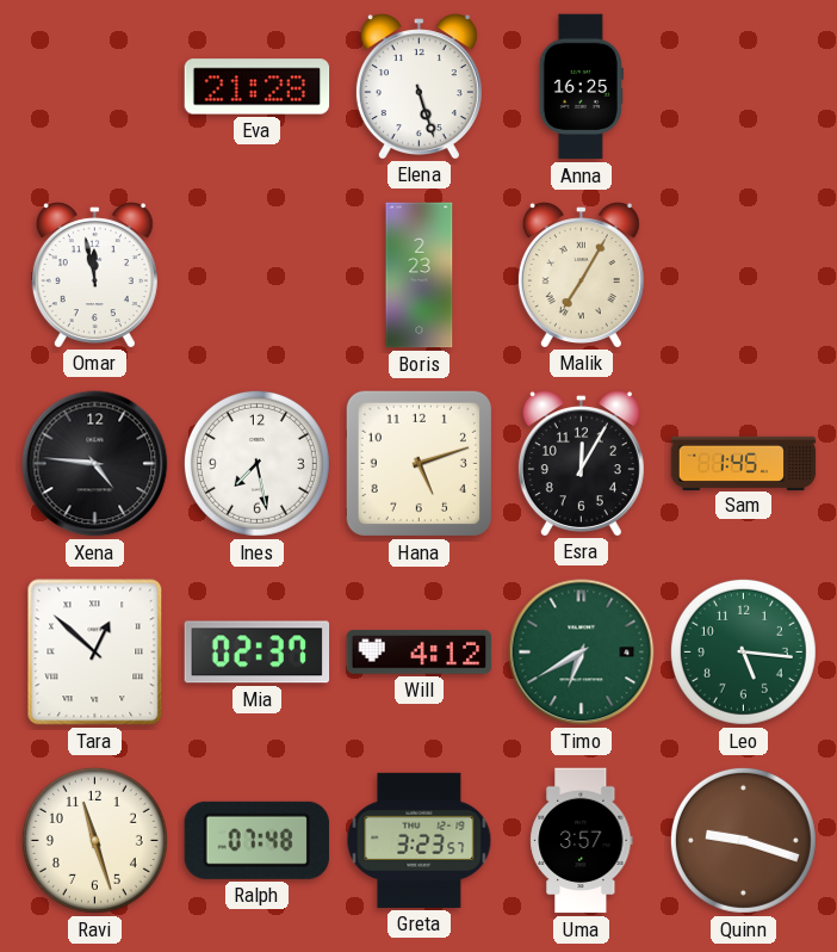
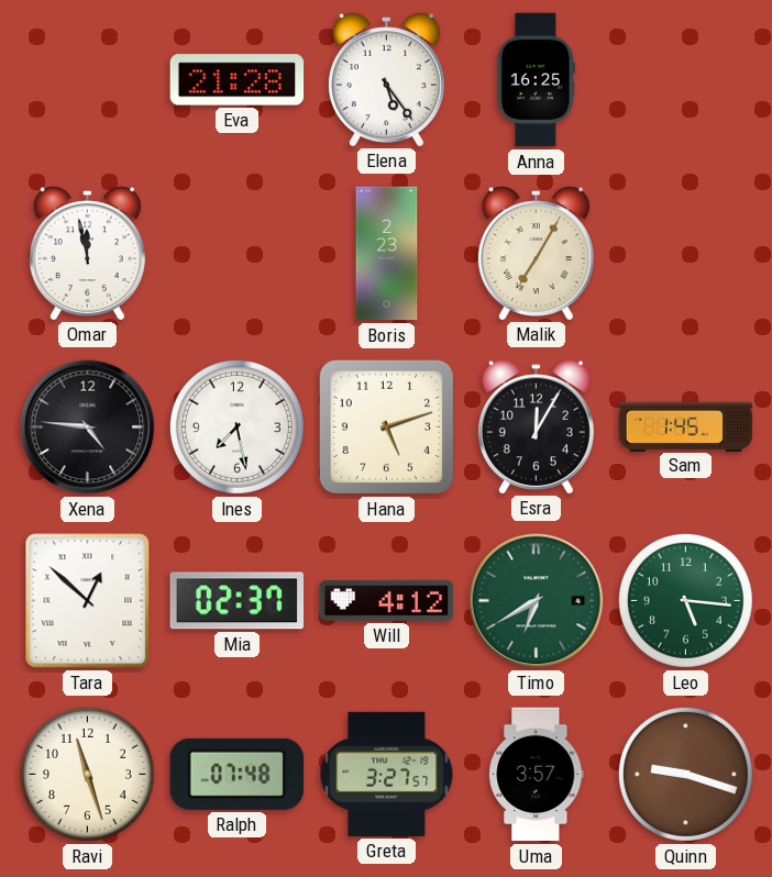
Elena: 5:27 -> 5:24
Greta: 3:23 -> 3:27
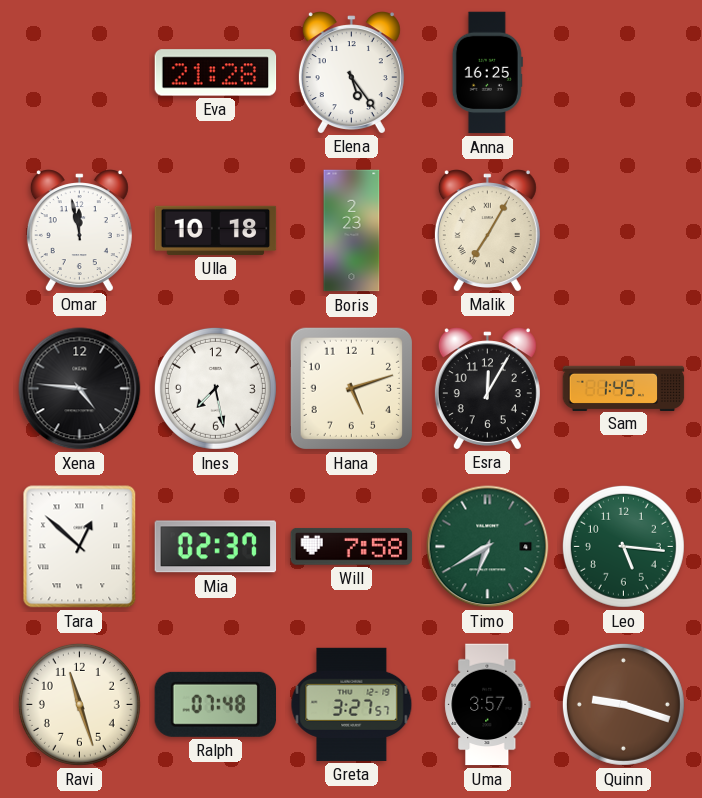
Ulla: none -> 10:18
Will: 4:12 -> 7:58
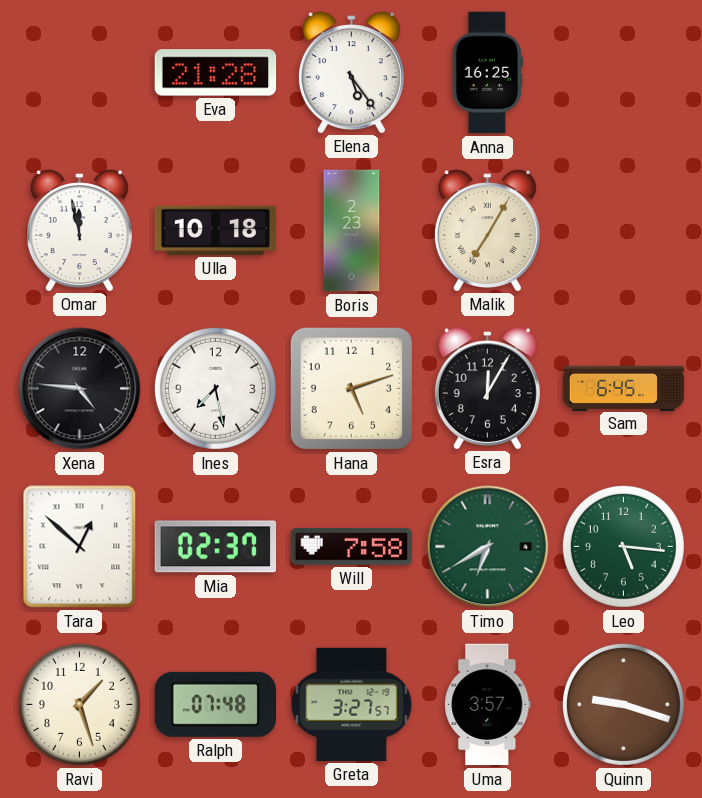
Sam: 1:45 -> 6:45
Ravi: 11:27 -> 1:27
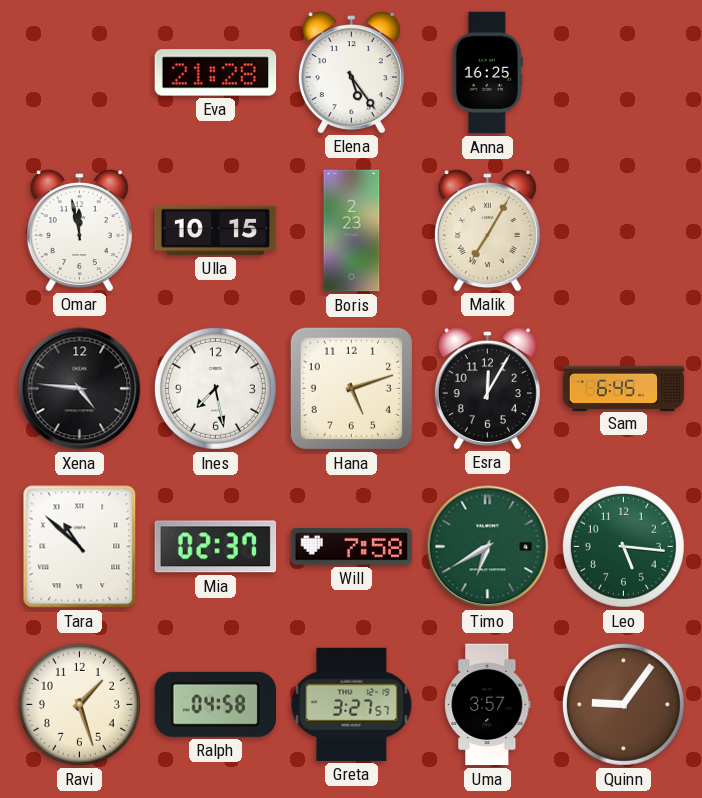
Ulla: 10:18 -> 10:15
Tara: 12:52 -> 10:52
Ralph: 07:48 -> 04:58
Quinn: 9:18 -> 9:06
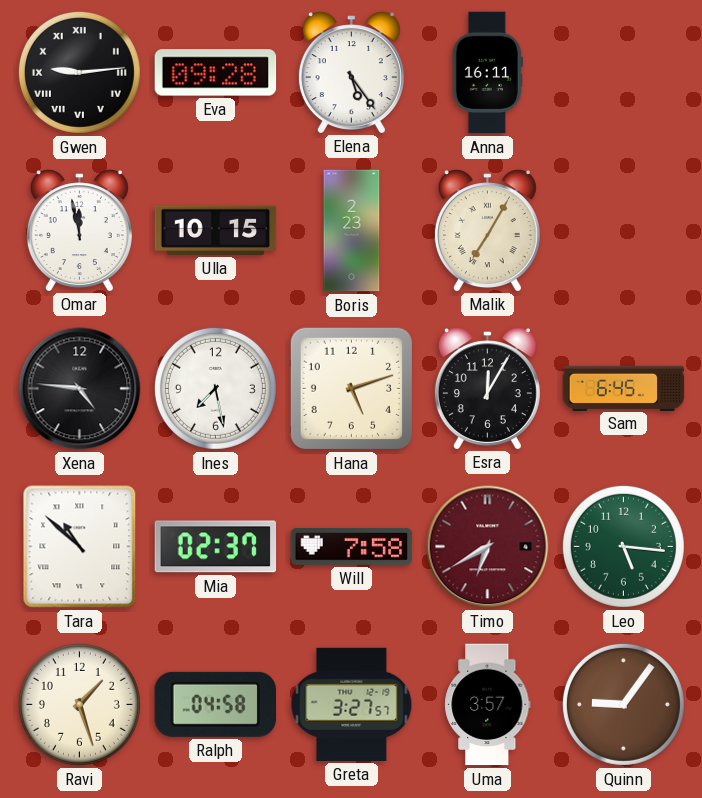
Gwen: none -> 9:14
Eva: 21:28 -> 09:28
Anna: 16:25 -> 16:11
Timo dial: green -> burgundy
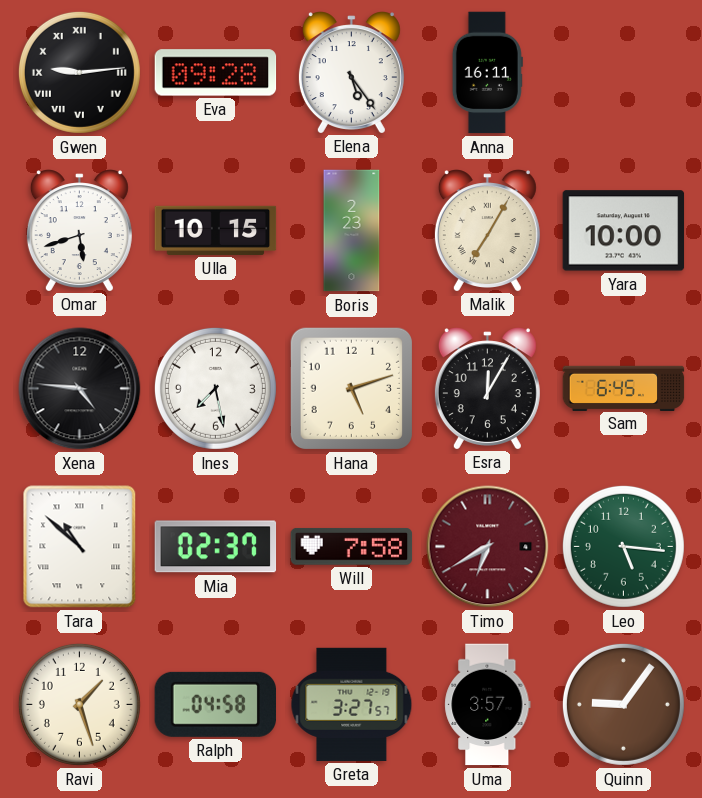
Omar: 11:58 -> 5:42
Yara: none -> 10:00
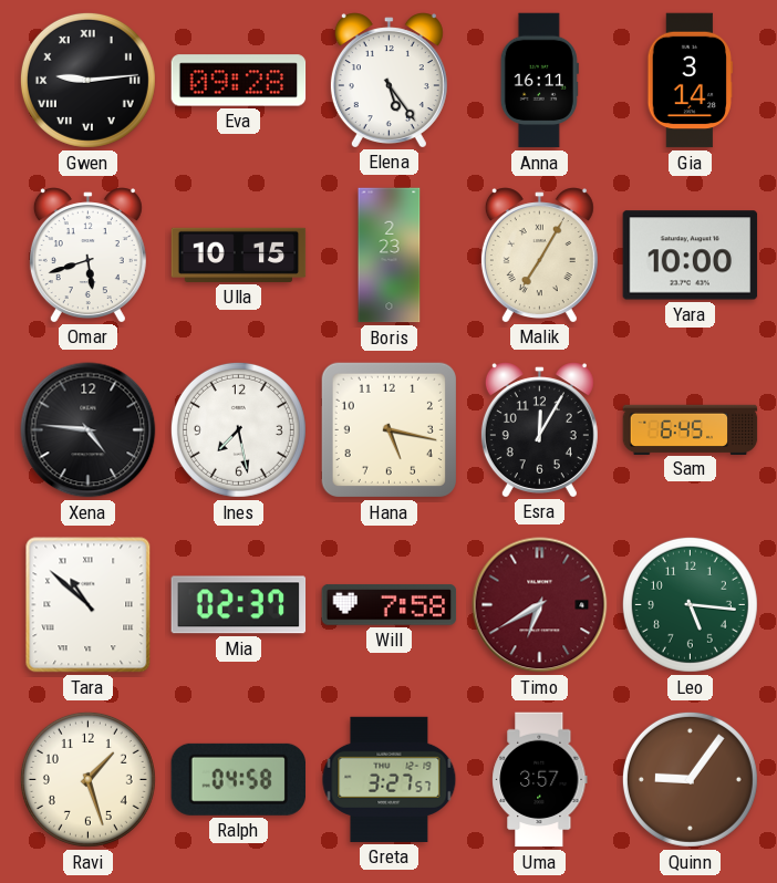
Gia: none -> 3:14
Hana: 5:12 -> 5:17
